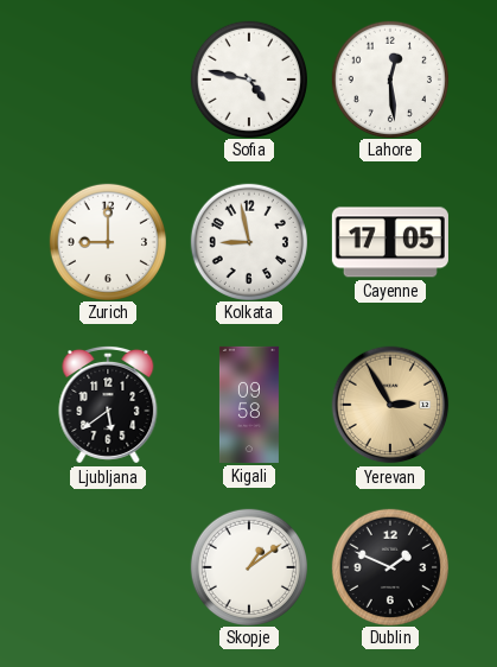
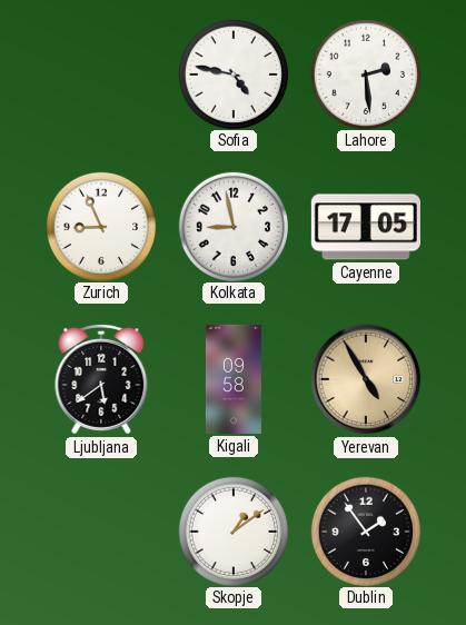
Lahore: 12:29 -> 2:29
Zurich: 9:00 -> 8:56
Yerevan: 2:55 -> 4:55
Dublin: 1:49 -> 1:54
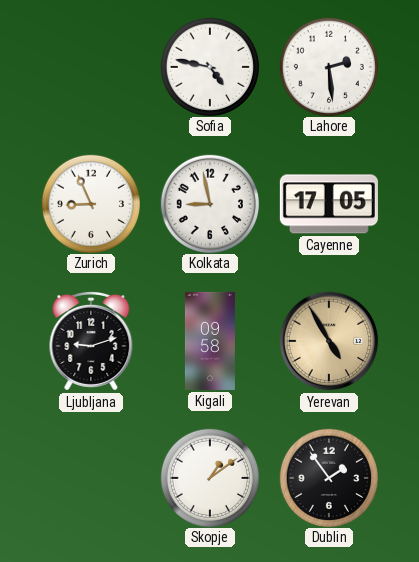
Ljubljana: 5:39 -> 9:12
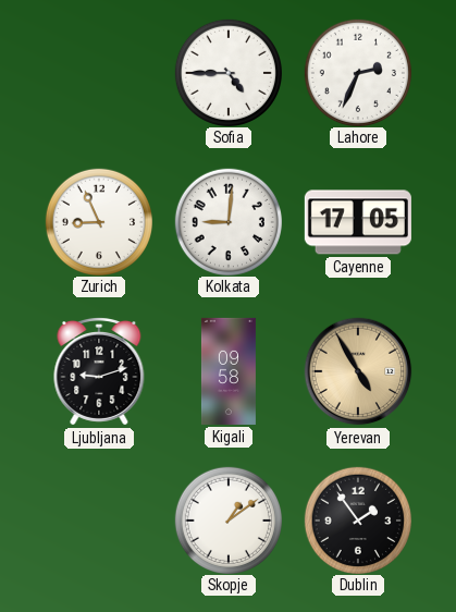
Sofia: 4:47 -> 4:45
Lahore: 2:29 -> 2:34
Kolkata: 8:58 -> 9:01
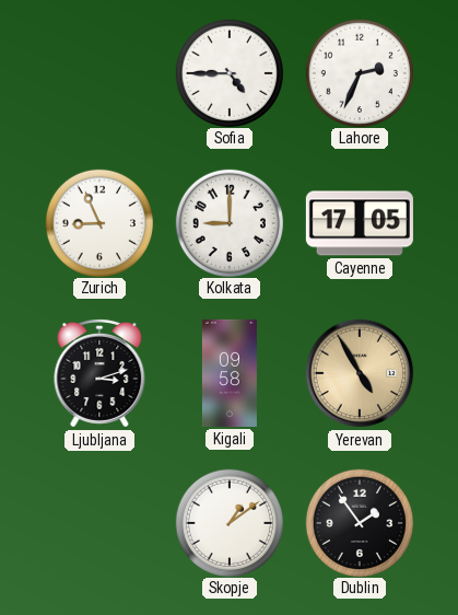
Kolkata: 9:01 -> 9:00
Ljubljana: 9:12 -> 3:12
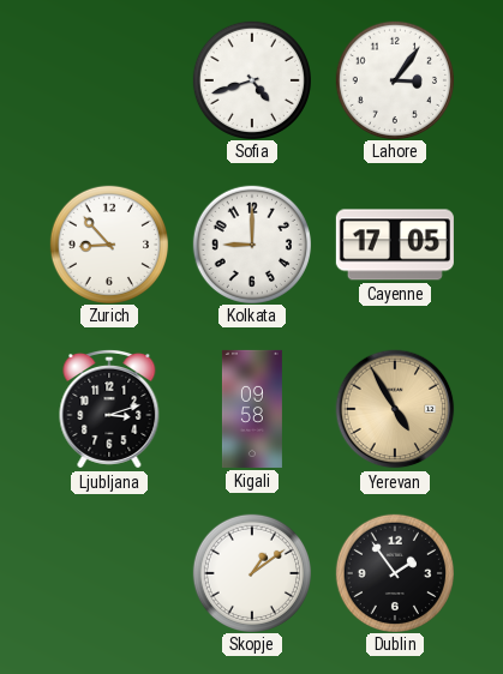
Sofia: 4:45 -> 4:42
Lahore: 2:34 -> 3:06
Zurich: 8:56 -> 8:53
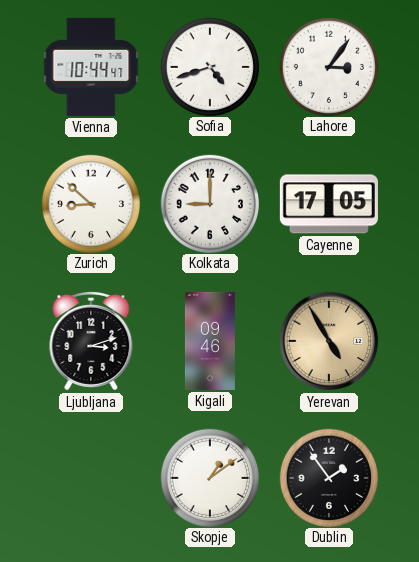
Vienna: none -> 10:44
Zurich: 8:53 -> 8:52
Kigali: 09:58 -> 09:46
